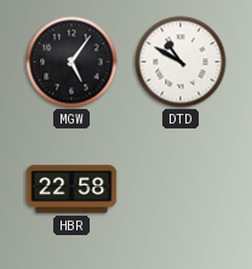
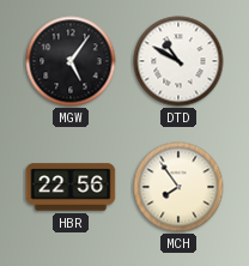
HBR: 22:58 -> 22:56
MCH: none -> 7:54
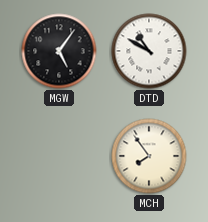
HBR: 22:56 -> none
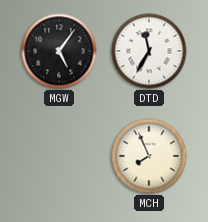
DTD: 10:50 -> 11:35
MCH: 7:54 -> 7:56
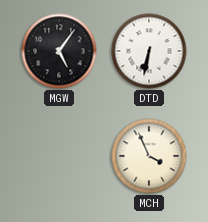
DTD: 11:35 -> 6:32
MCH: 7:56 -> 3:56
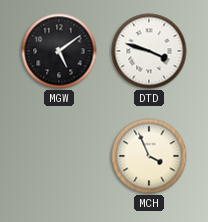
MGW: 5:06 -> 5:09
DTD: 6:32 -> 3:48
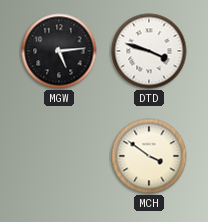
MGW: 5:09 -> 5:14
MCH: 3:56 -> 3:51
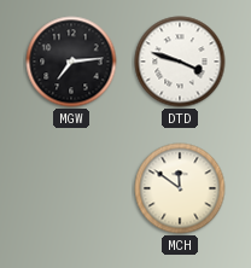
MGW: 5:14 -> 7:14
MCH: 3:51 -> 11:51
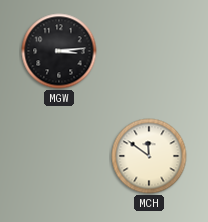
MGW: 7:14 -> 3:14
DTD: 3:48 -> none
